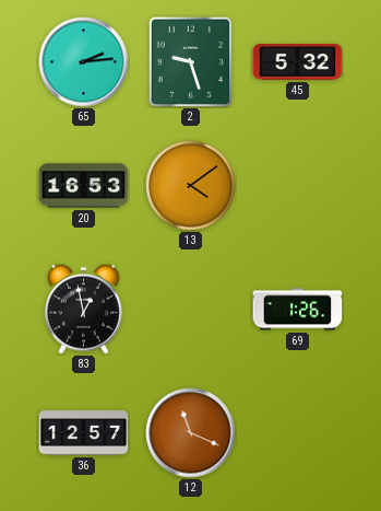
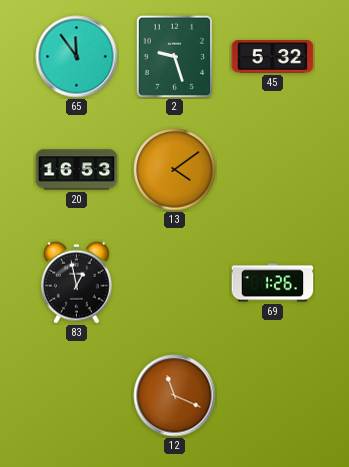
65: 2:14 -> 11:54
36: 12:57 -> none
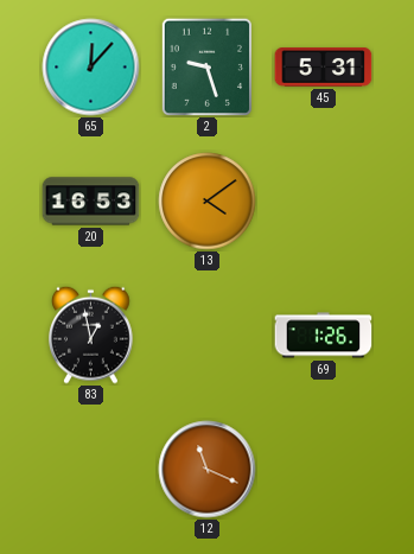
65: 11:54 -> 12:07
45: 5:32 -> 5:31
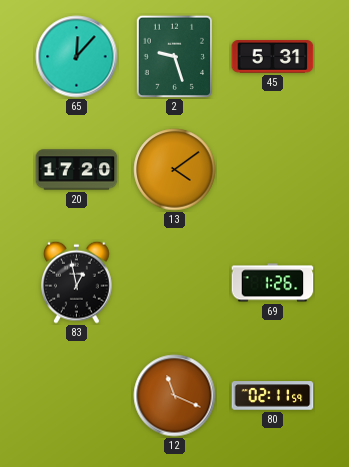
20: 16:53 -> 17:20
80: none -> 02:11
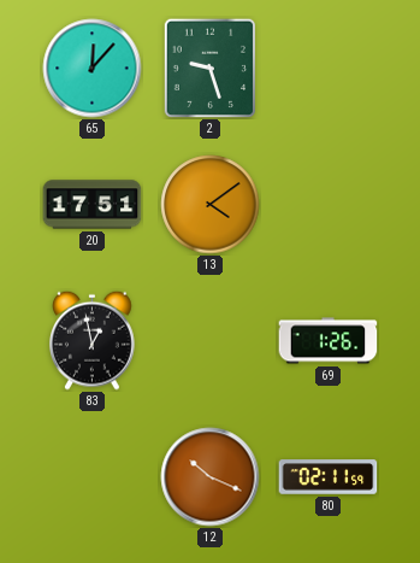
45: 5:31 -> none
20: 17:20 -> 17:51
12: 11:19 -> 10:19
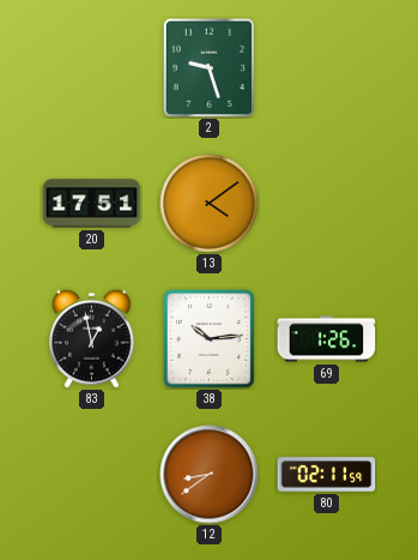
65: 12:07 -> none
38: none -> 10:14
12: 10:19 -> 8:39
